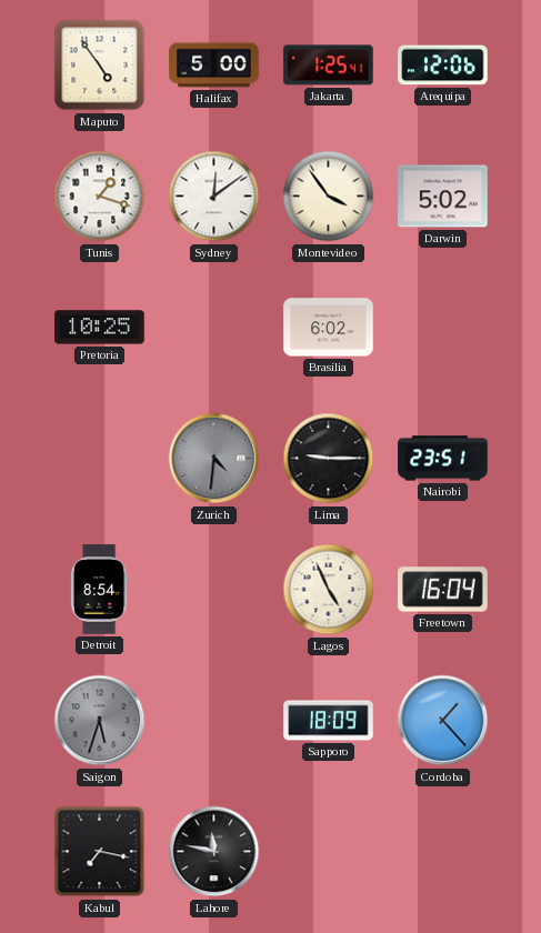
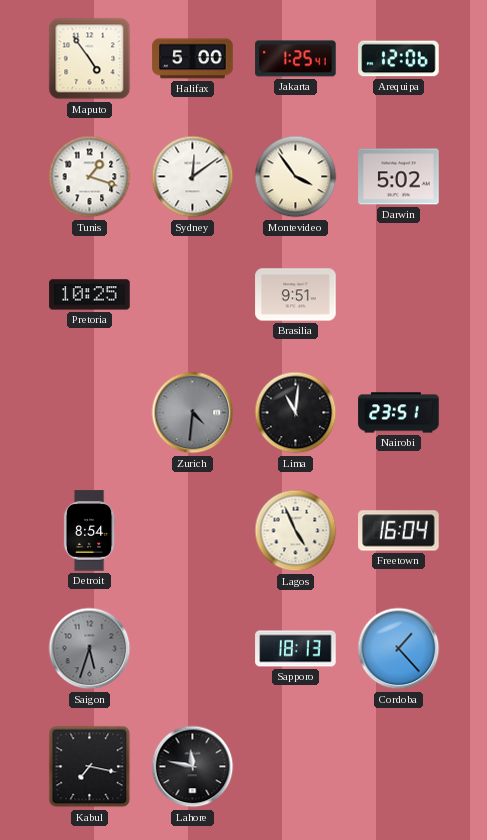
Brasilia: 6:02 -> 9:51
Lima: 9:15 -> 11:01
Sapporo: 18:09 -> 18:13
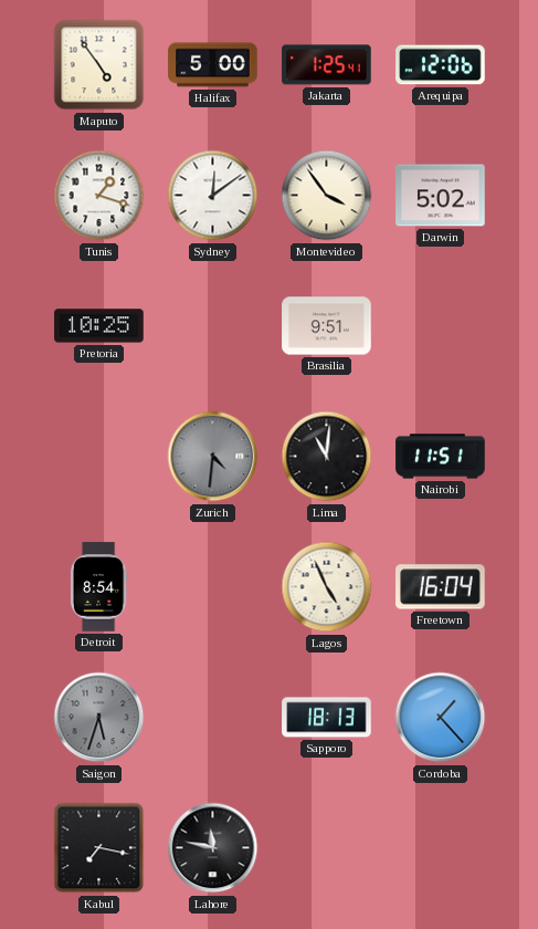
Nairobi: 23:51 -> 11:51
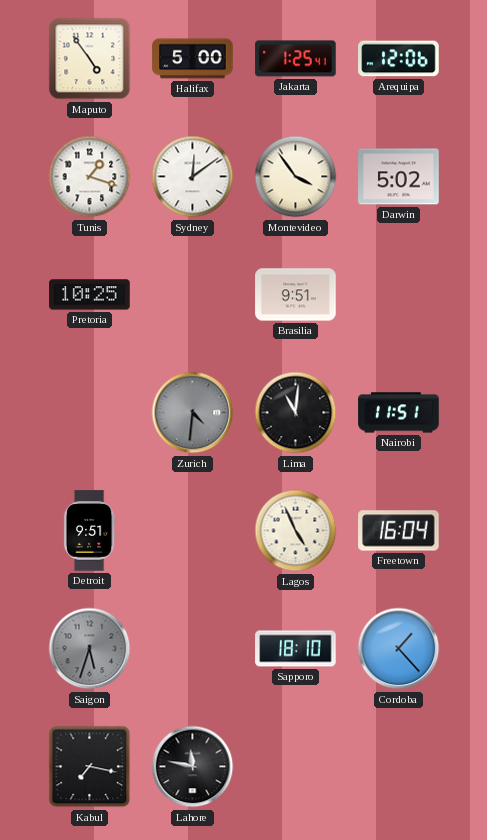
Detroit: 8:54 -> 9:51
Sapporo: 18:13 -> 18:10
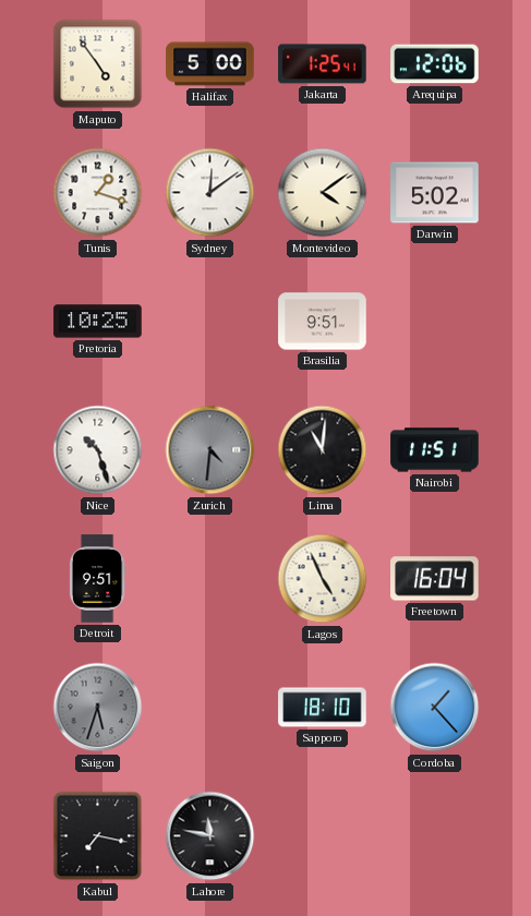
Montevideo: 3:54 -> 4:09
Nice: none -> 10:27
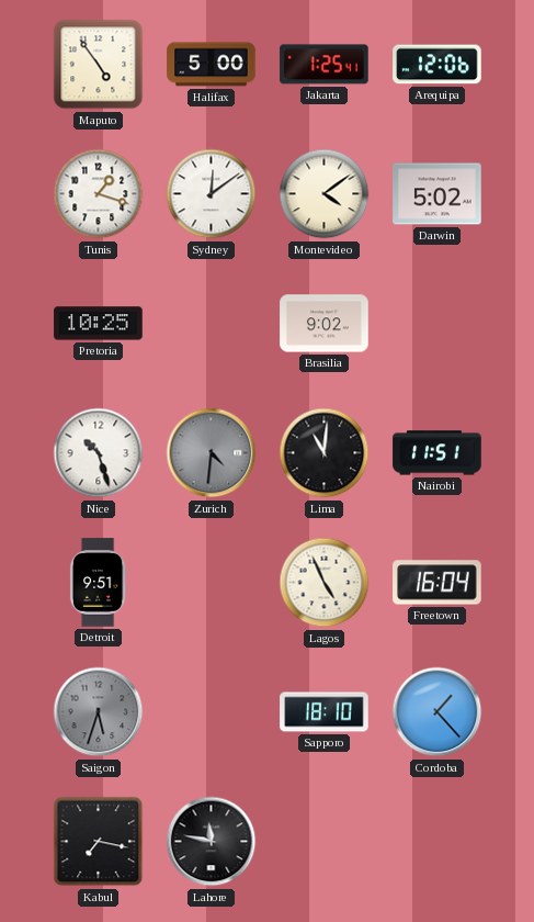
Brasilia: 9:51 -> 9:02
